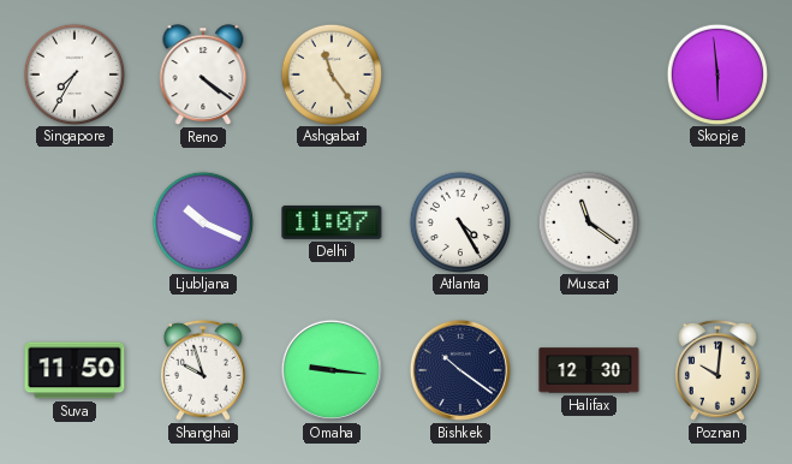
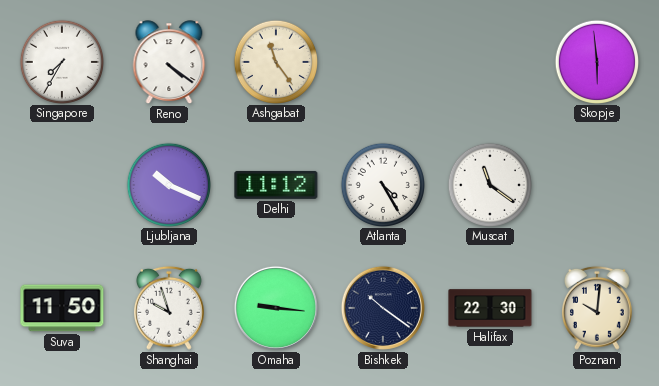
Delhi: 11:07 -> 11:12
Halifax: 12:30 -> 22:30
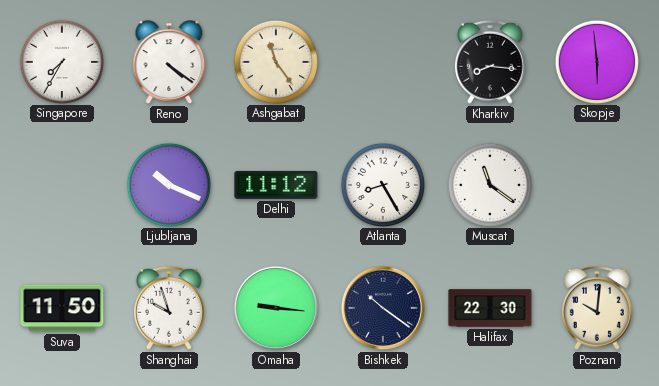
Kharkiv: none -> 8:16
Atlanta: 4:25 -> 8:25
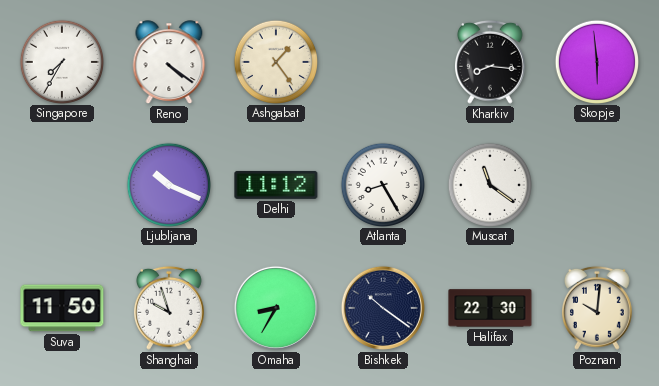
Ashgabat: 11:24 -> 1:24
Omaha: 9:16 -> 8:35
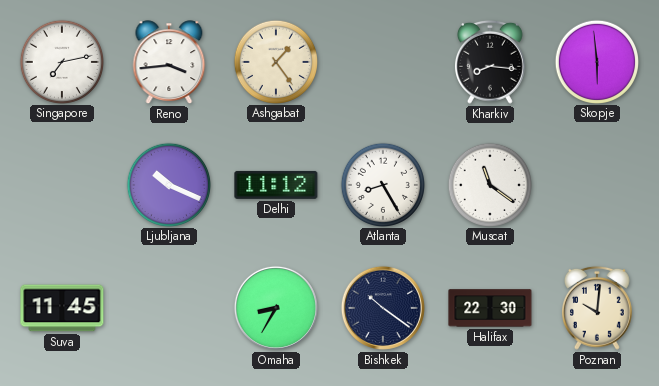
Singapore: 7:35 -> 7:13
Reno: 4:21 -> 3:44
Suva: 11:50 -> 11:45
Shanghai: 9:57 -> none
